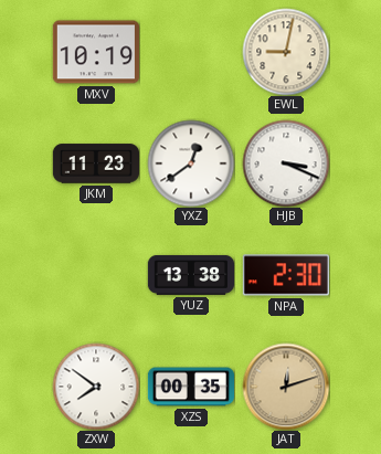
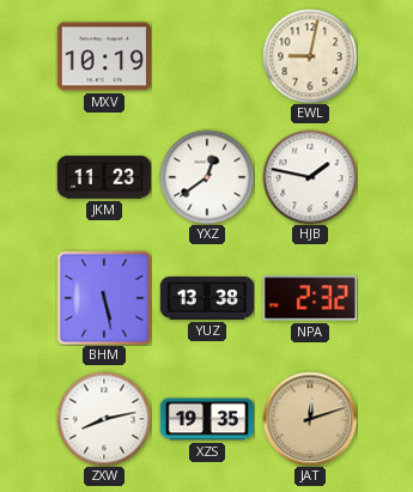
HJB: 3:19 -> 1:47
BHM: none -> 5:28
NPA: 2:30 -> 2:32
ZXW: 7:51 -> 8:13
XZS: 00:35 -> 19:35
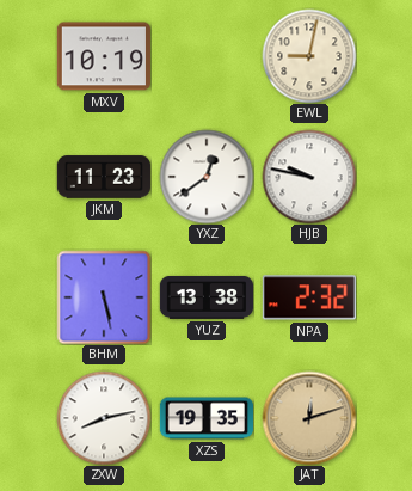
HJB: 1:47 -> 9:47
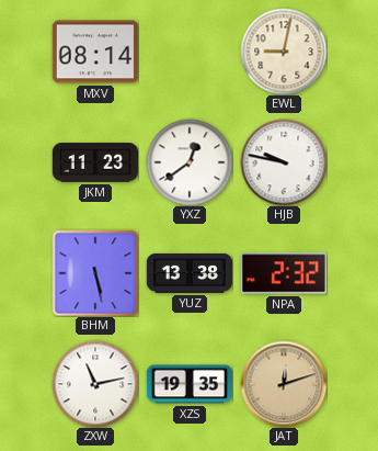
MXV: 10:19 -> 08:14
ZXW: 8:13 -> 11:13
